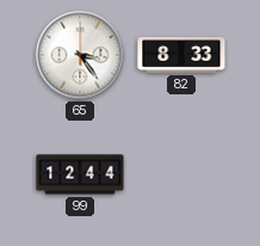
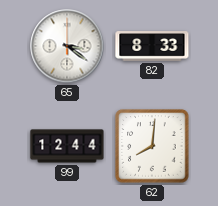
65: 3:24 -> 3:21
62: none -> 8:01
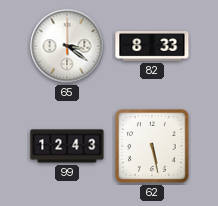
99: 12:44 -> 12:43
62: 8:01 -> 5:28
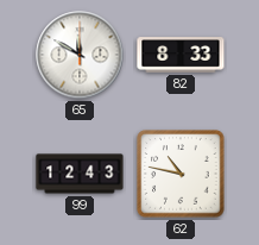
65: 3:21 -> 11:50
62: 5:28 -> 10:47
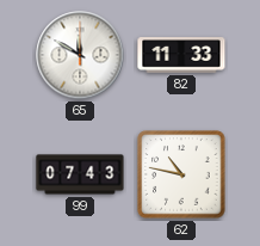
82: 8:33 -> 11:33
99: 12:43 -> 07:43
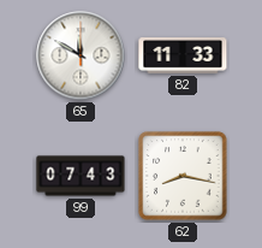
62: 10:47 -> 8:17
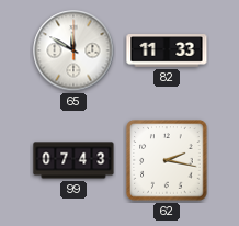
62: 8:17 -> 2:17
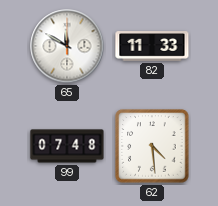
99: 07:43 -> 07:48
62: 2:17 -> 4:29
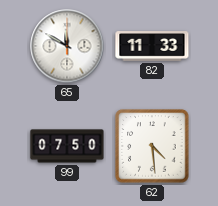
99: 07:48 -> 07:50
